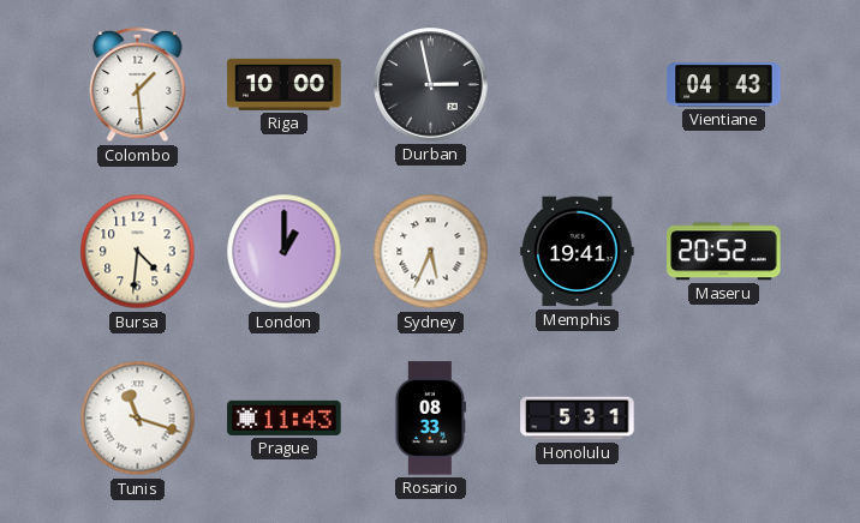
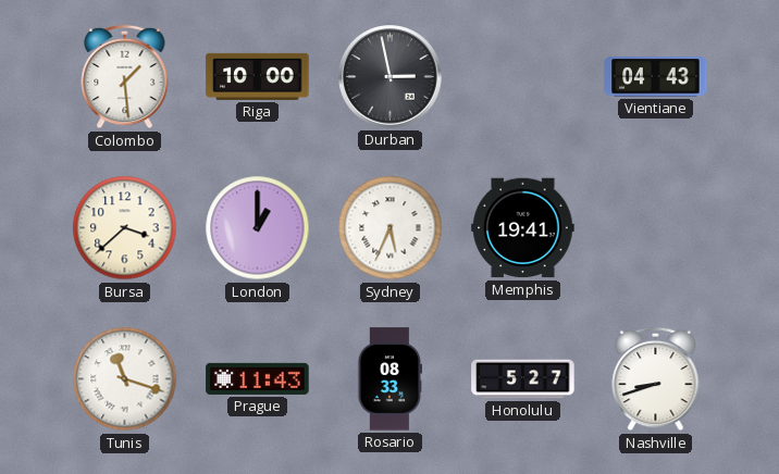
Bursa: 4:31 -> 3:38
Maseru: 20:52 -> none
Honolulu: 5:31 -> 5:27
Nashville: none -> 8:42
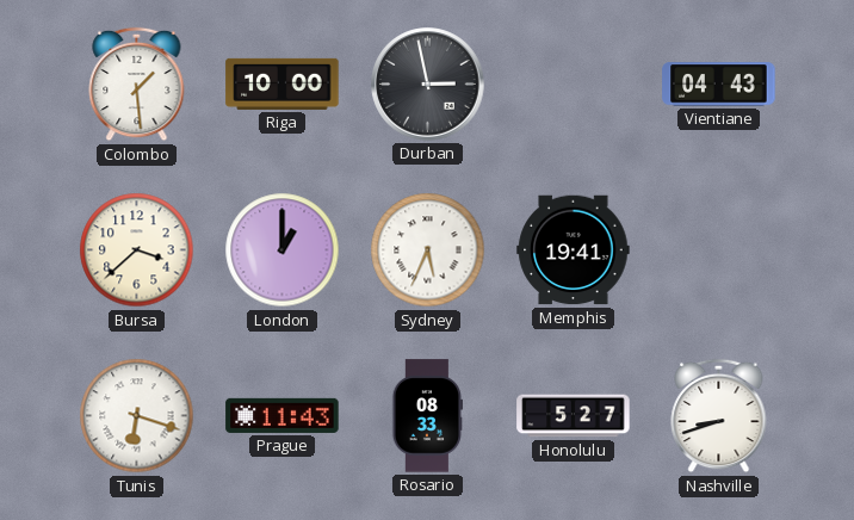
Tunis: 11:18 -> 6:18
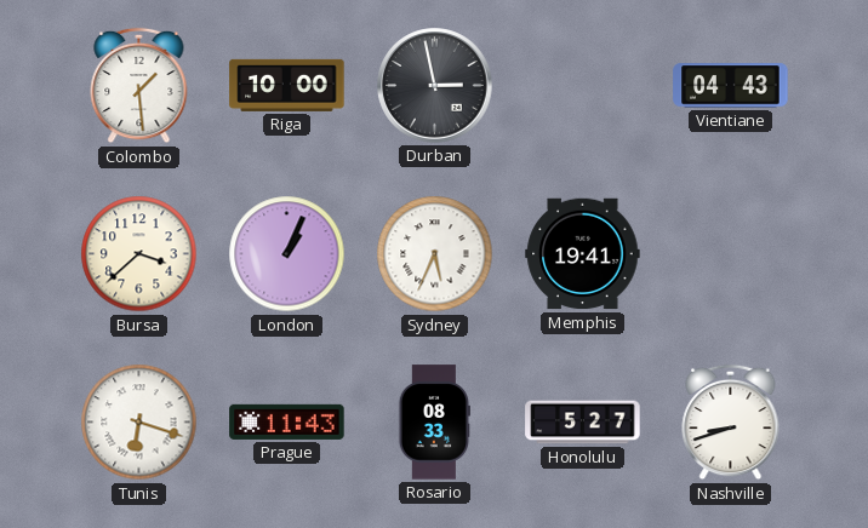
London: 1:00 -> 1:04
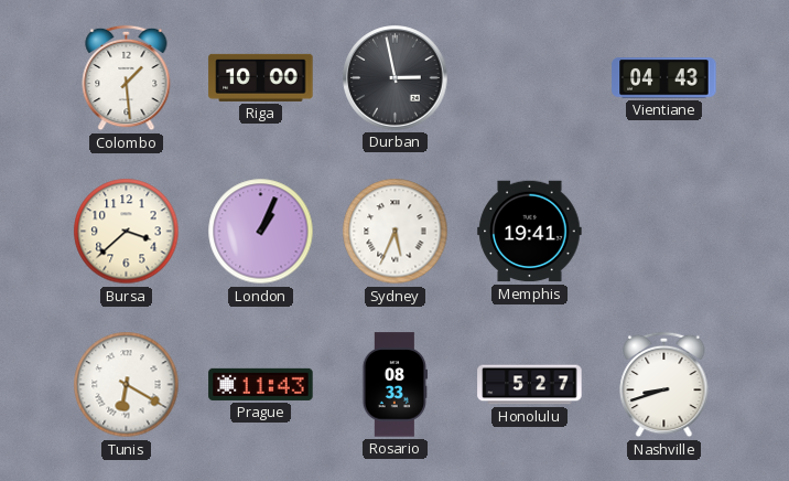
Tunis: 6:18 -> 6:20
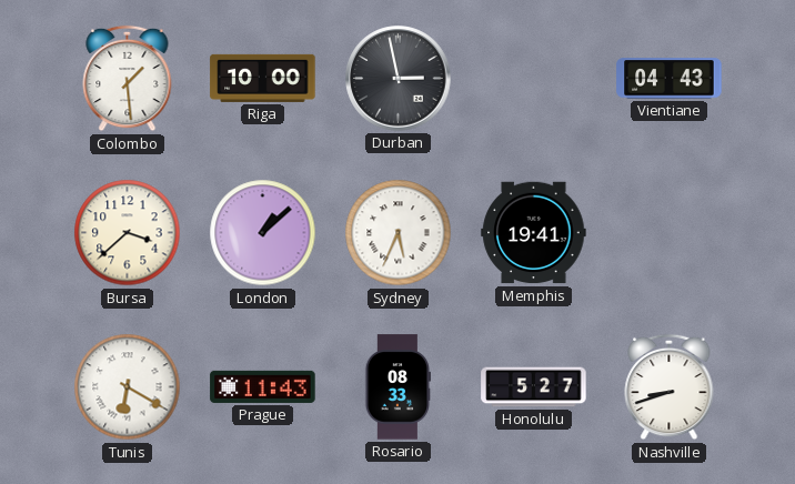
London: 1:04 -> 1:08
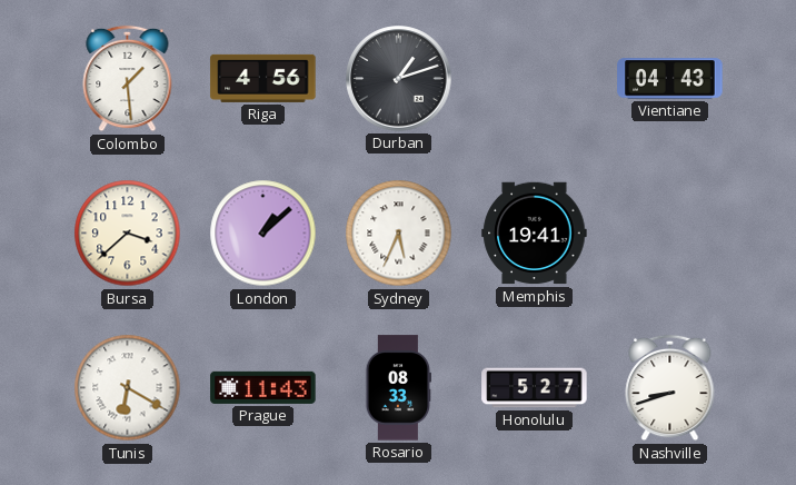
Riga: 10:00 -> 4:56
Durban: 2:58 -> 1:12
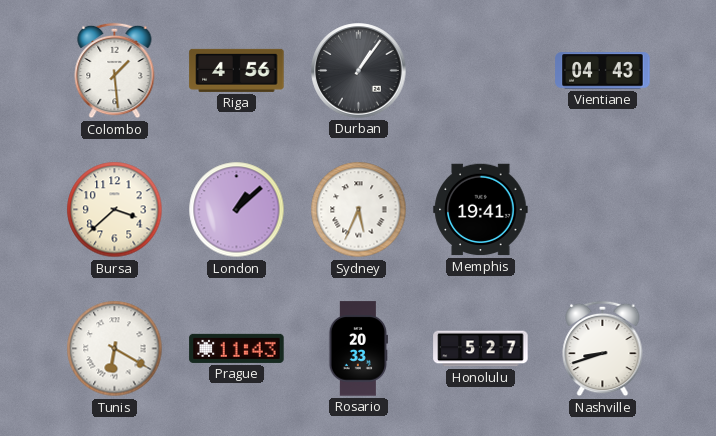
Durban: 1:12 -> 1:06
Rosario: 08:33 -> 20:33
